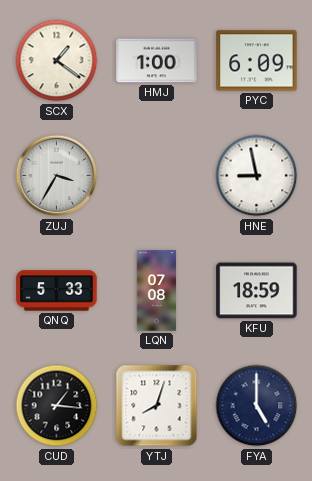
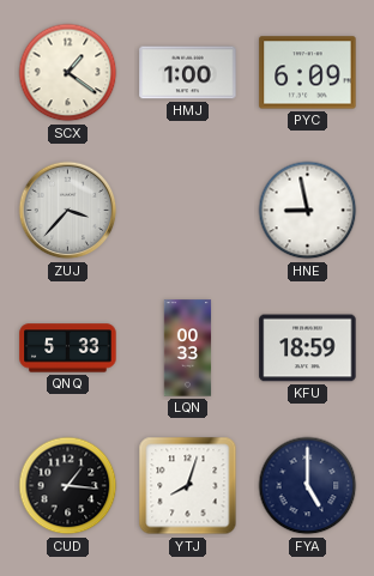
ZUJ: 3:35 -> 3:37
LQN: 07:08 -> 00:33
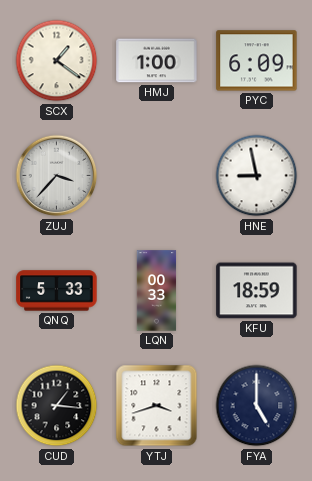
YTJ: 8:03 -> 3:42
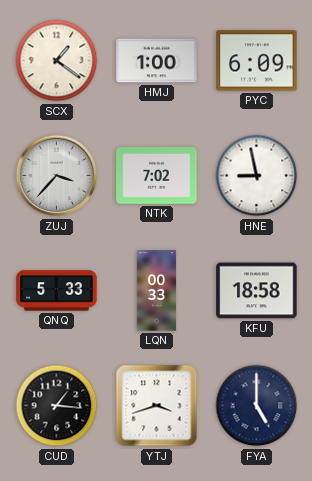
NTK: none -> 7:02
KFU: 18:59 -> 18:58
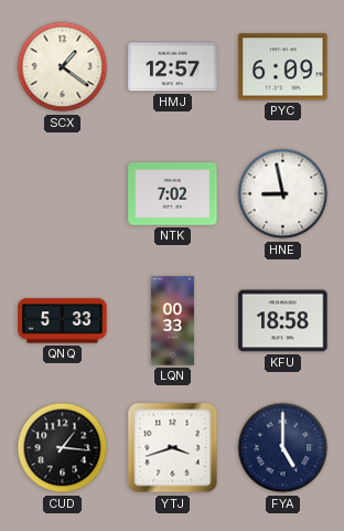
HMJ: 1:00 -> 12:57
ZUJ: 3:37 -> none
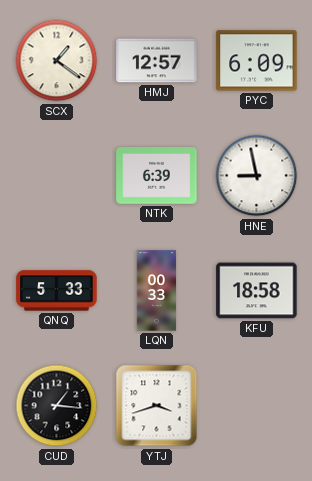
NTK: 7:02 -> 6:39
FYA: 5:00 -> none
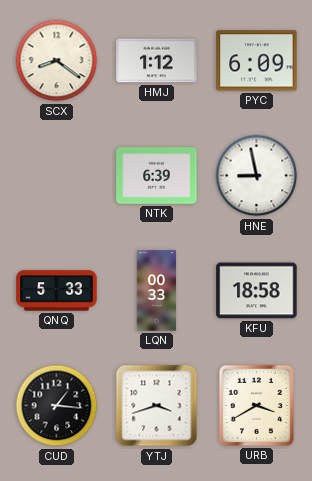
SCX: 1:21 -> 8:21
HMJ: 12:57 -> 1:12
URB: none -> 3:40
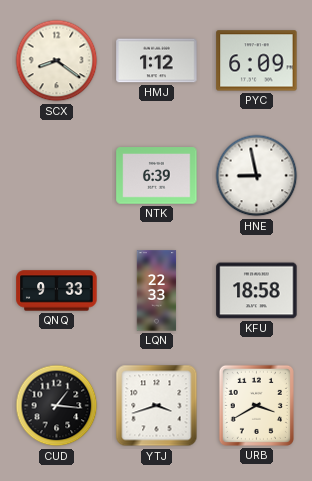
QNQ: 5:33 -> 9:33
LQN: 00:33 -> 22:33
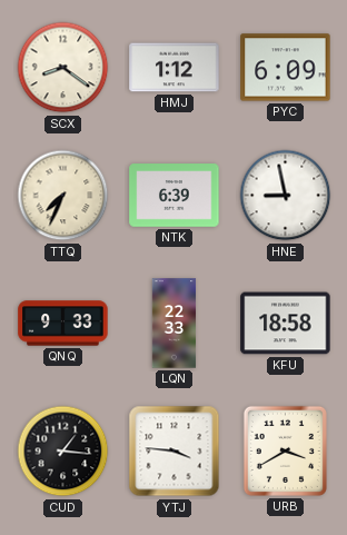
TTQ: none -> 7:34
YTJ: 3:42 -> 3:46
